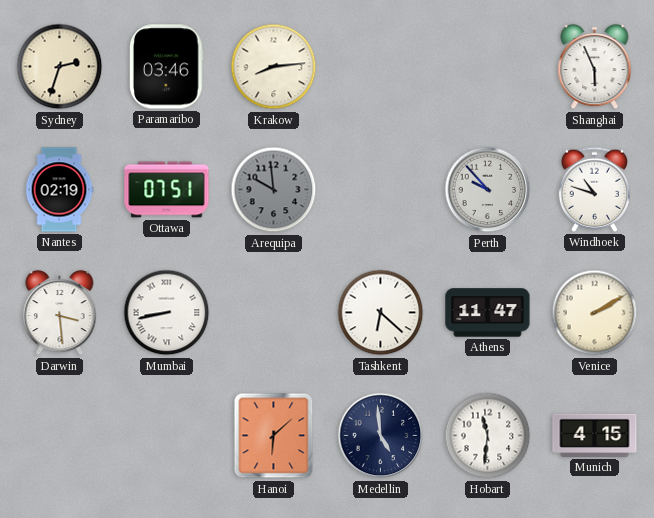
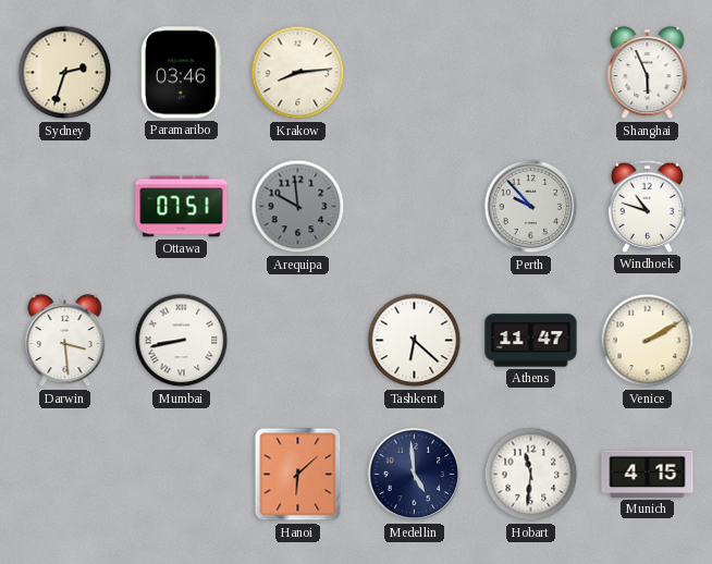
Nantes: 02:19 -> none
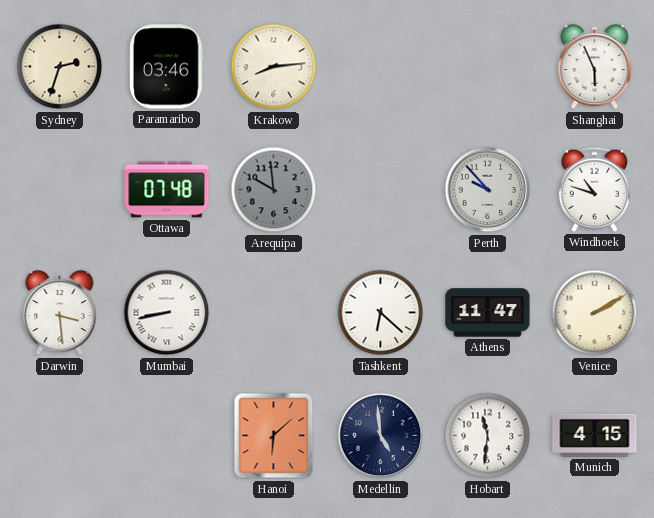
Ottawa: 07:51 -> 07:48
